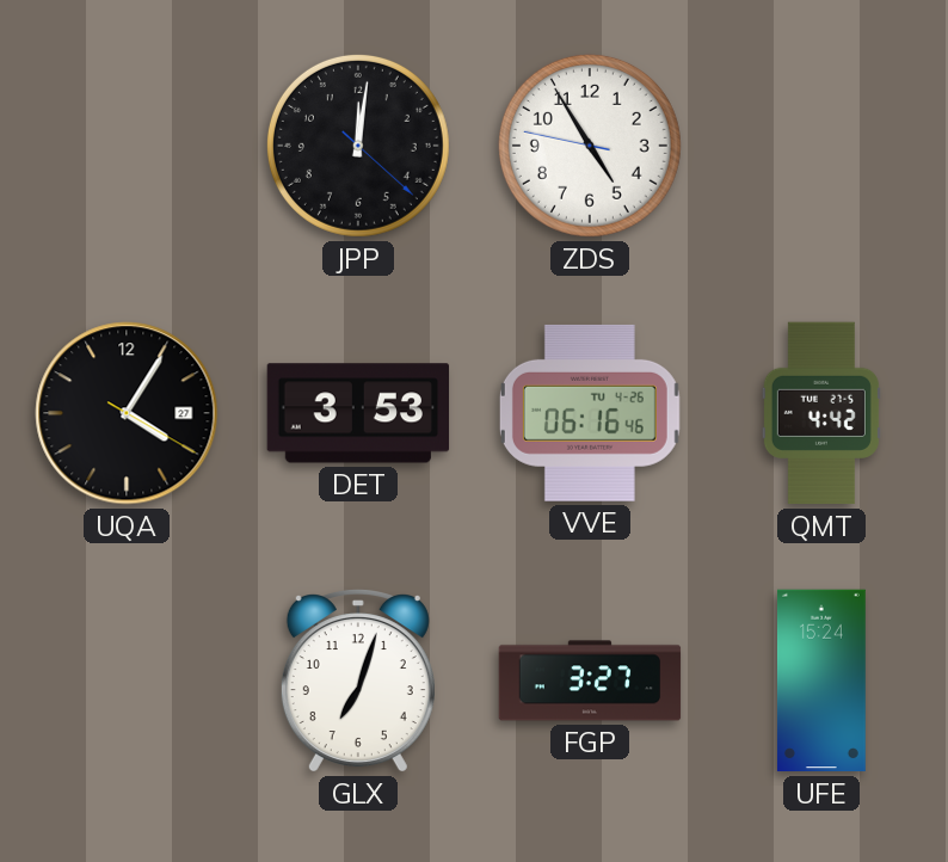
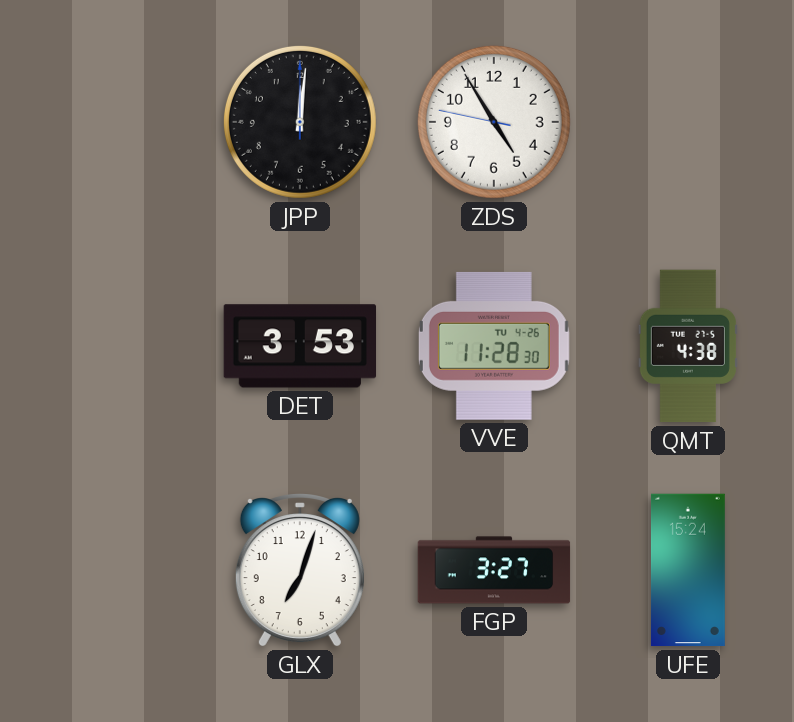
JPP: 12:01:22 -> 12:01:00
UQA: 4:05 -> none
VVE: 06:16 -> 11:28
QMT: 4:42 -> 4:38
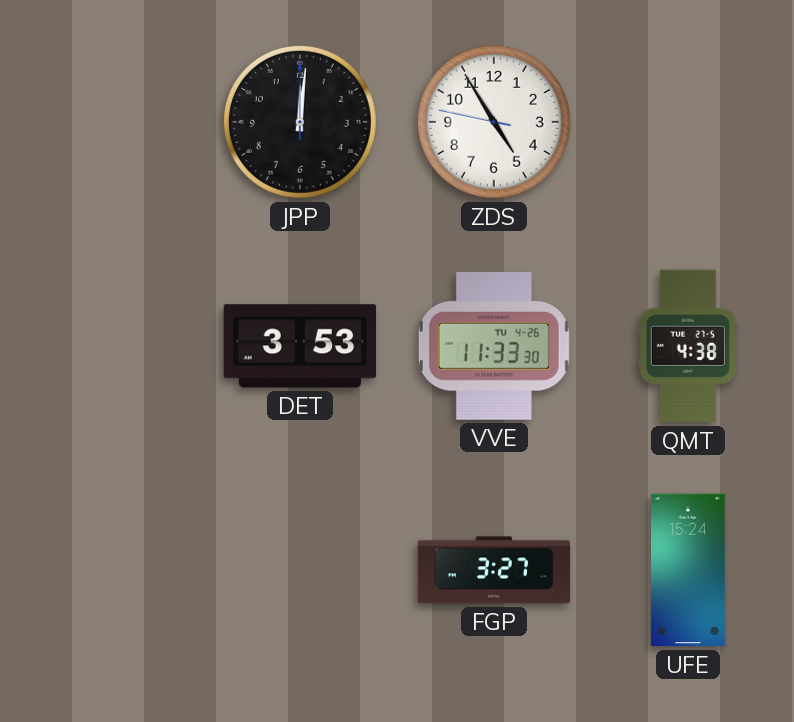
VVE: 11:28 -> 11:33
GLX: 7:03 -> none
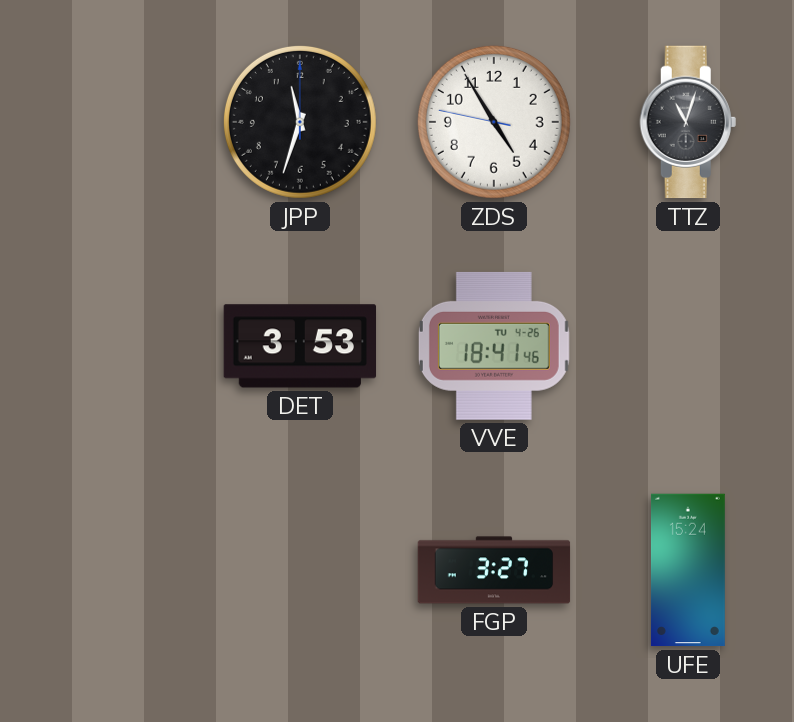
JPP: 12:01 -> 11:33
TTZ: none -> 11:03
VVE: 11:33 -> 18:41
QMT: 4:38 -> none
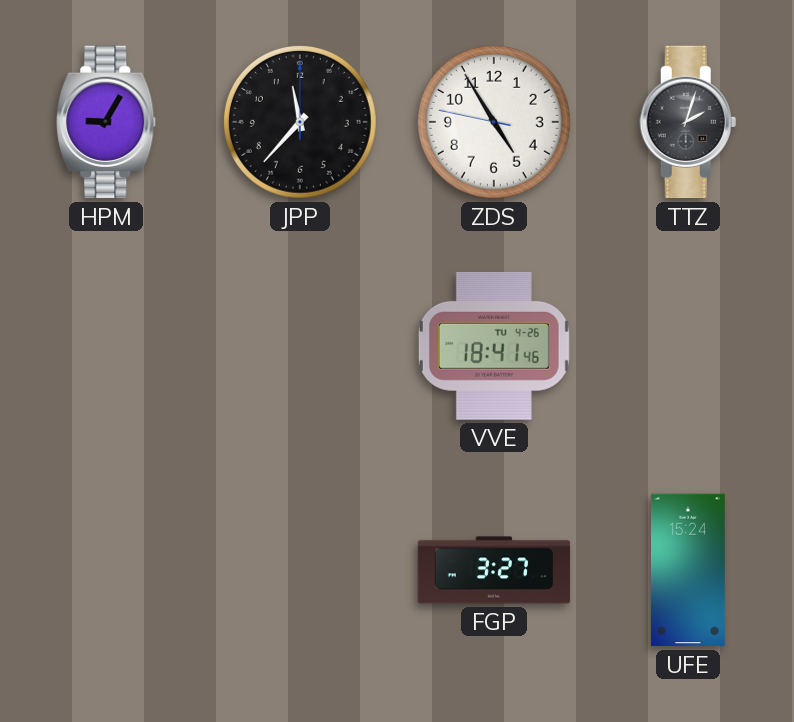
HPM: none -> 9:05
JPP: 11:33 -> 11:37
TTZ: 11:03 -> 2:03
DET: 3:53 -> none
